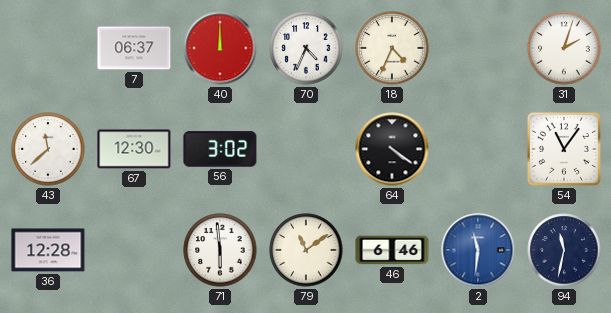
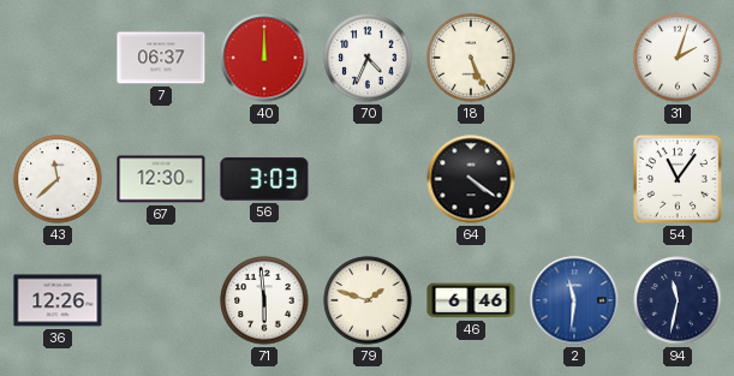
18: 4:34 -> 5:26
56: 3:02 -> 3:03
36: 12:28 -> 12:26
79: 11:09 -> 1:48
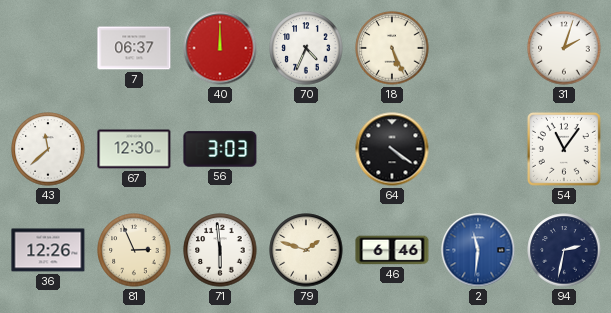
81: none -> 2:56
94: 11:32 -> 2:32
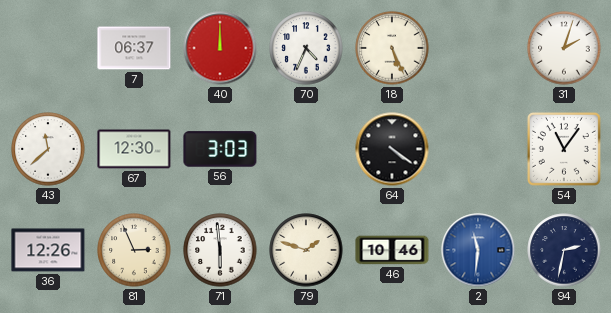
46: 6:46 -> 10:46
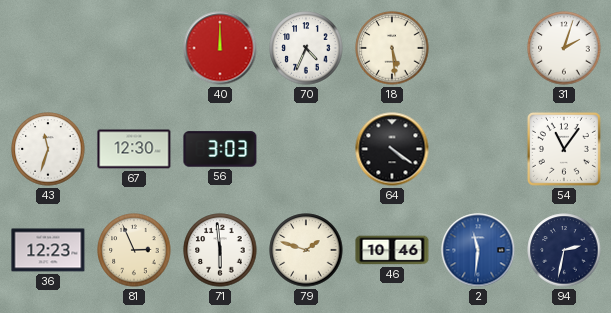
7: 06:37 -> none
18: 5:26 -> 5:29
43: 11:38 -> 11:33
36: 12:26 -> 12:23
